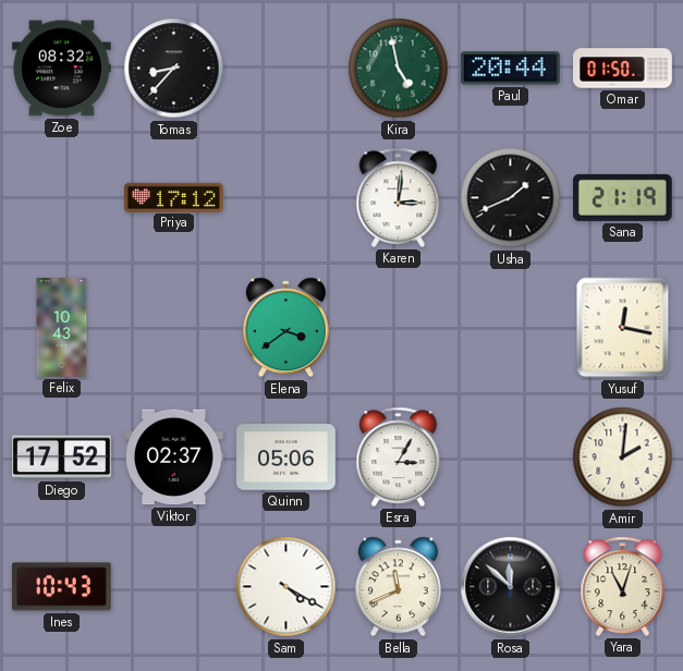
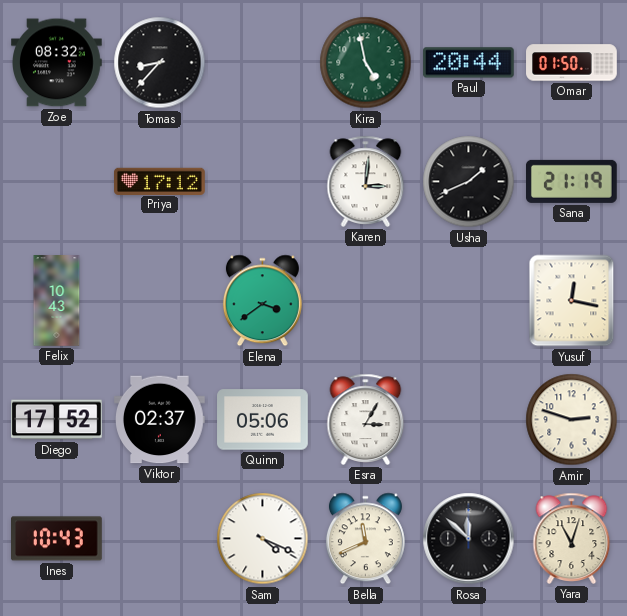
Amir: 2:01 -> 2:48
Sam: 4:20 -> 4:19
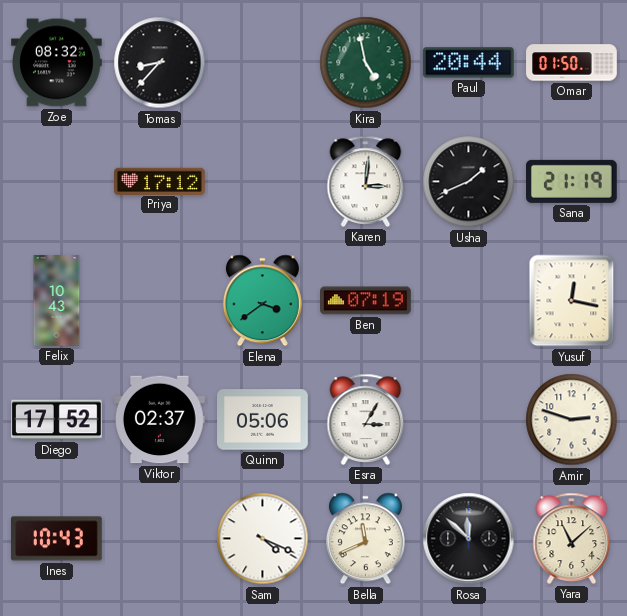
Ben: none -> 07:19
Yara: 11:03 -> 11:08
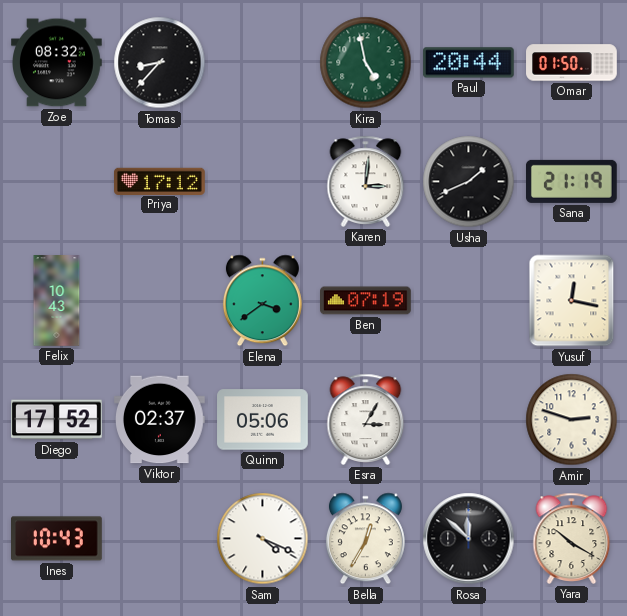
Bella: 11:41 -> 12:35
Yara: 11:08 -> 10:20
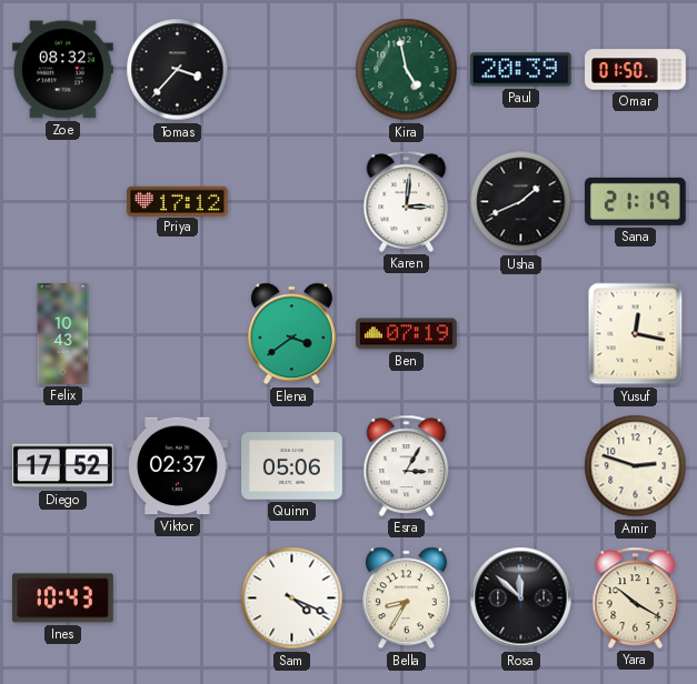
Tomas: 8:37 -> 3:37
Paul: 20:44 -> 20:39
Bella: 12:35 -> 8:35
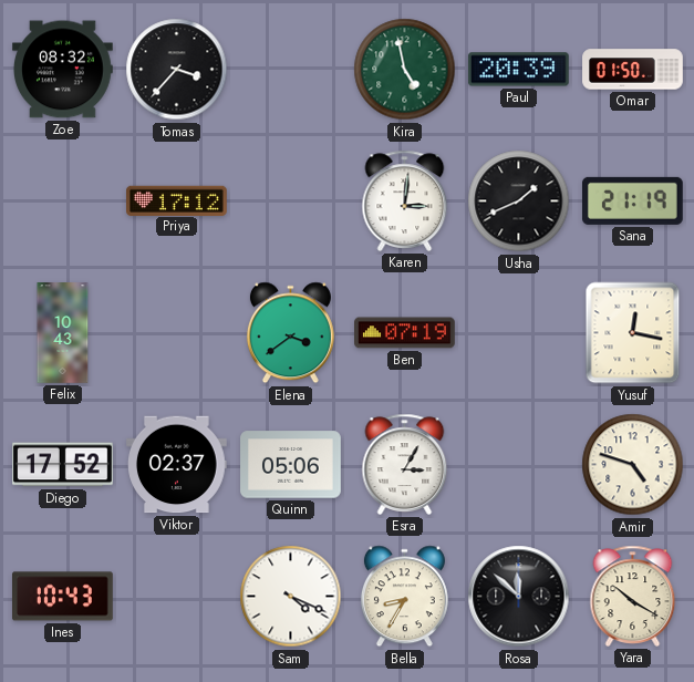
Amir: 2:48 -> 4:48
